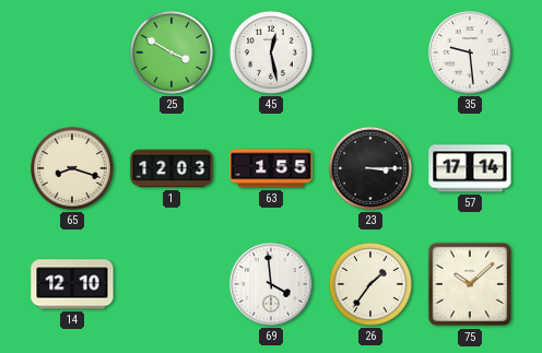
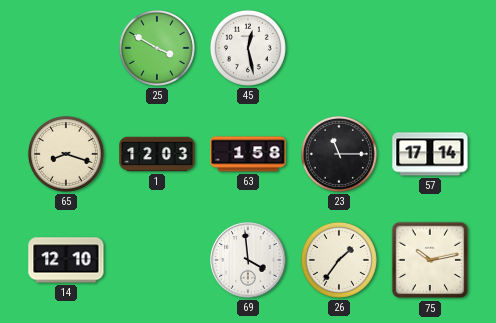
35: 9:29 -> none
63: 1:55 -> 1:58
23: 3:15 -> 11:15
75: 10:08 -> 10:13
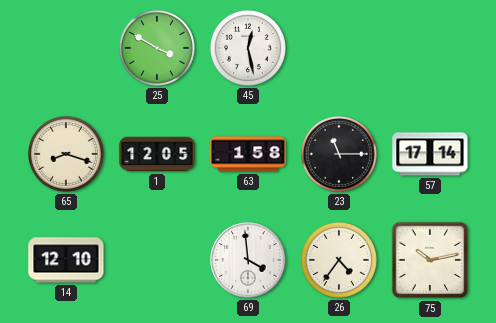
1: 12:03 -> 12:05
26: 1:36 -> 4:36
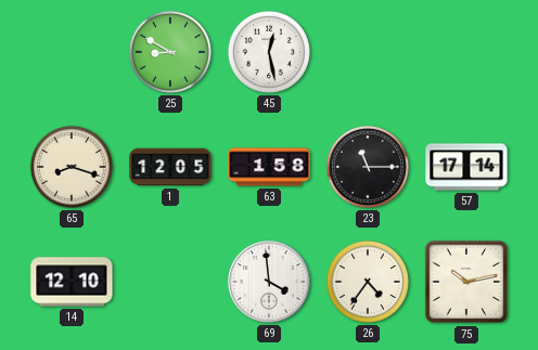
25: 3:50 -> 8:50
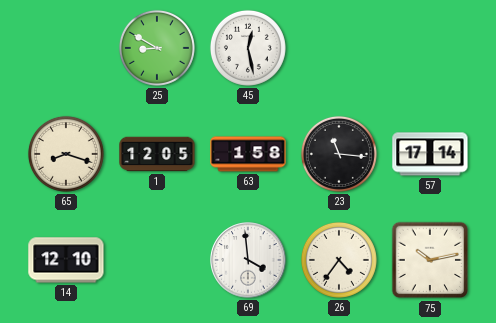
23: 11:15 -> 11:16
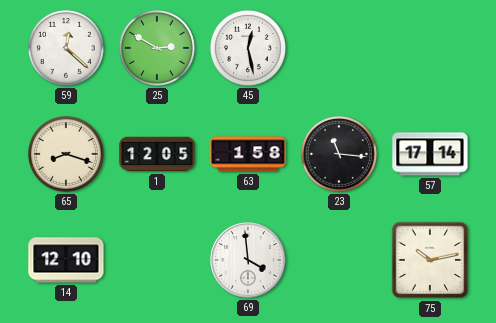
59: none -> 12:22
25: 8:50 -> 2:50
26: 4:36 -> none
